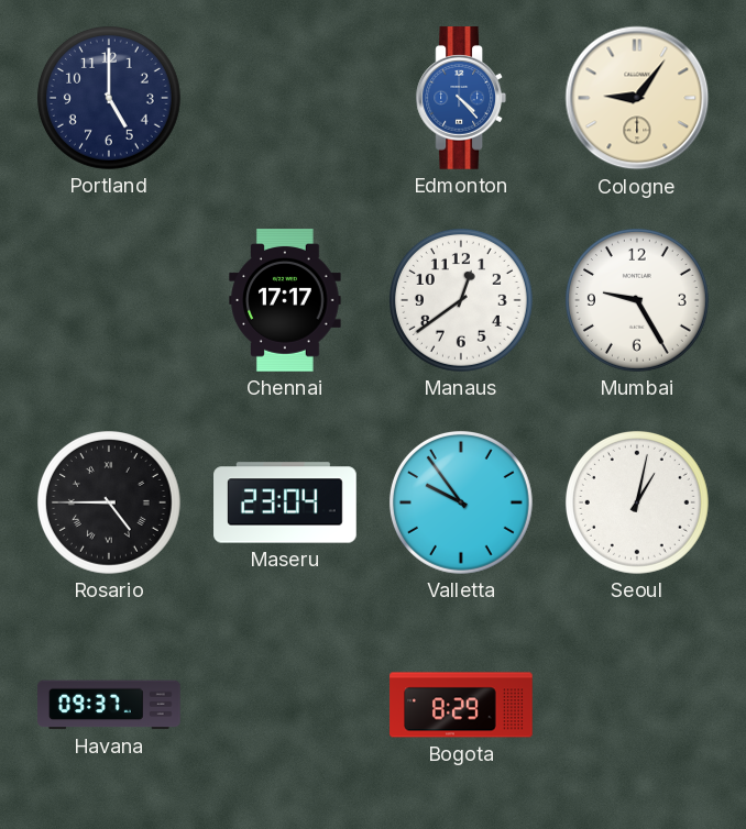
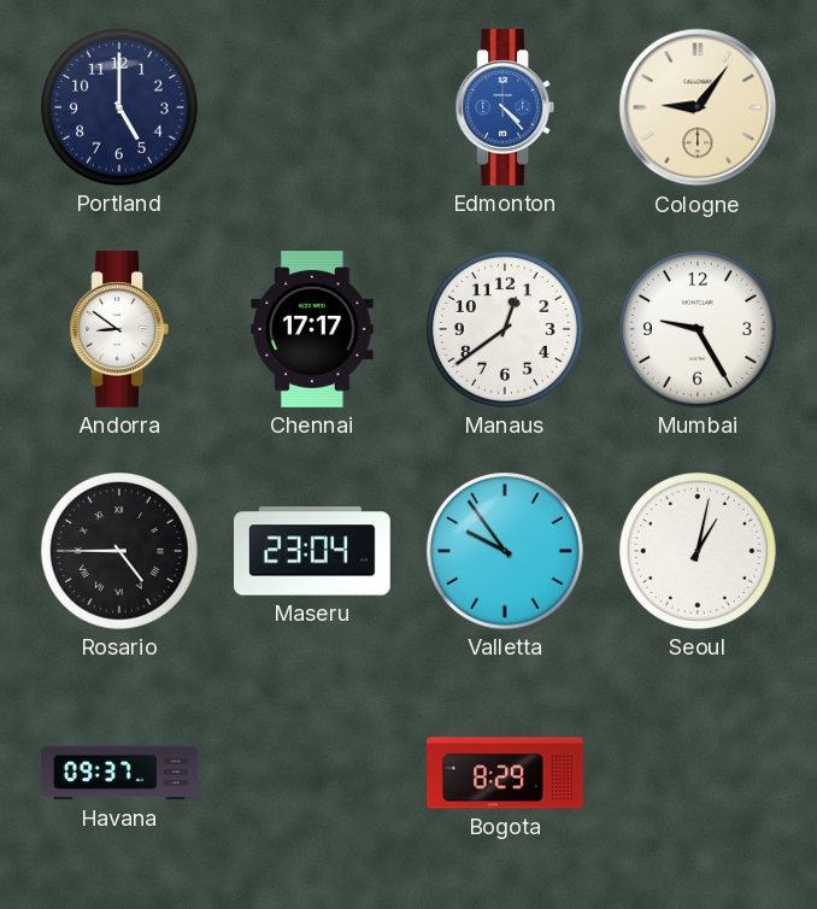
Andorra: none -> 8:51
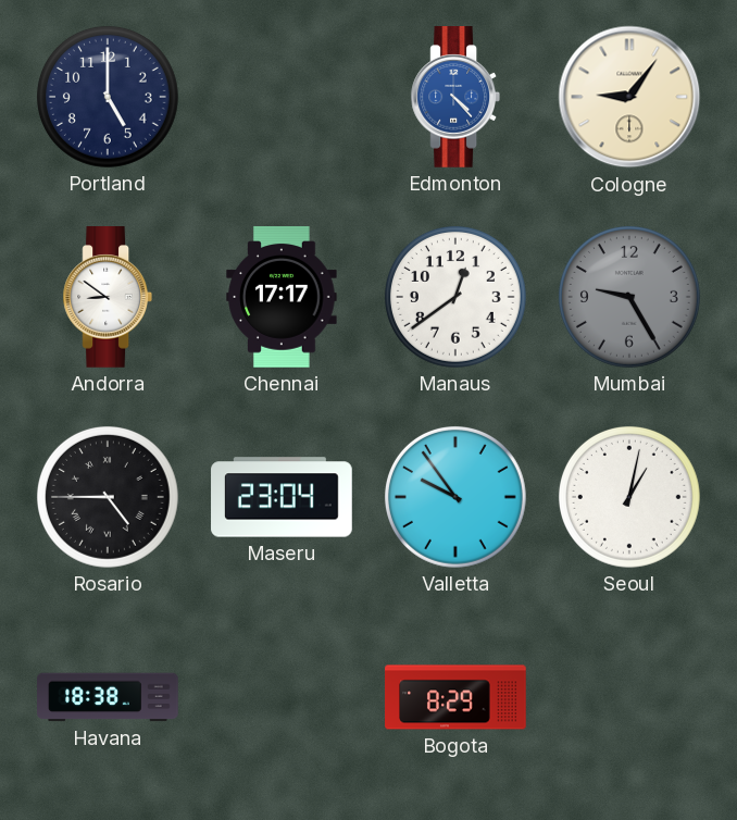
Mumbai dial: white -> grey
Havana: 09:37 -> 18:38
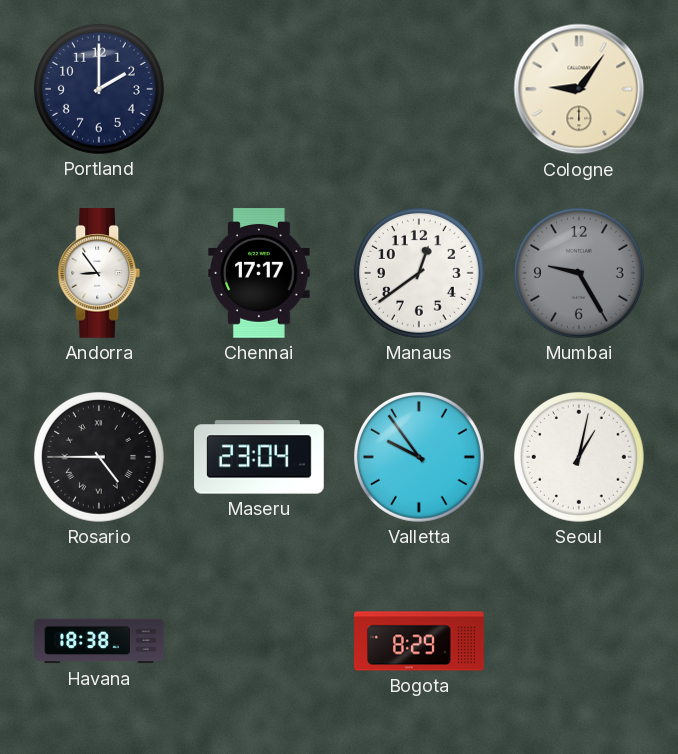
Portland: 5:00 -> 2:00
Edmonton: 4:23 -> none
Andorra: 8:51 -> 8:54
